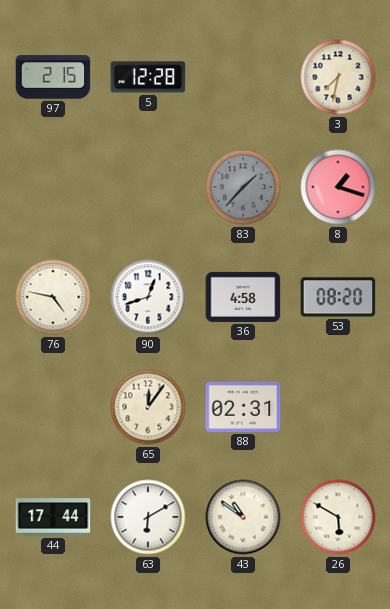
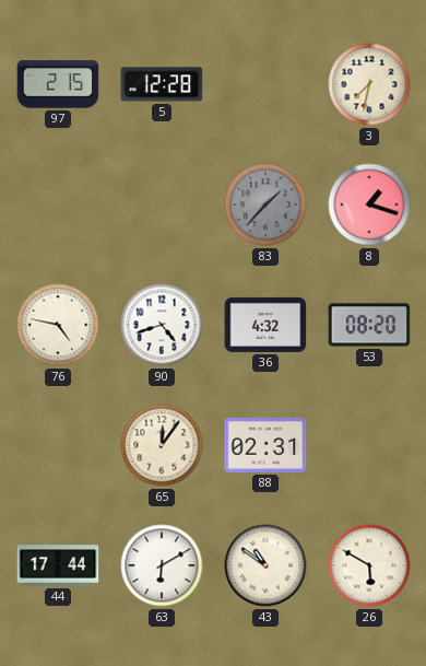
90: 12:42 -> 4:42
36: 4:58 -> 4:32
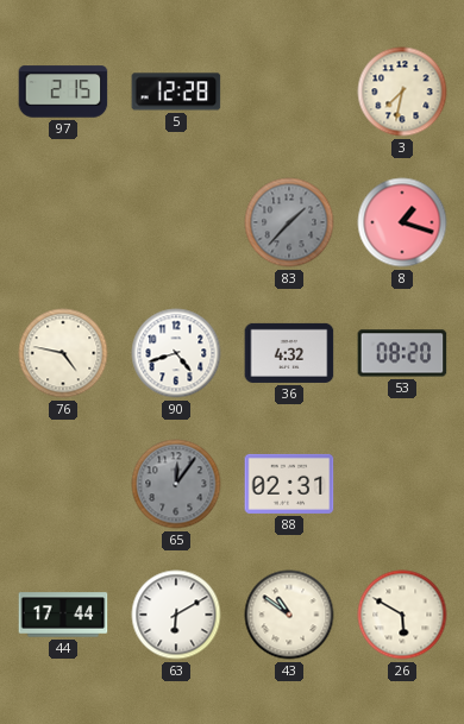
65 dial: cream -> grey
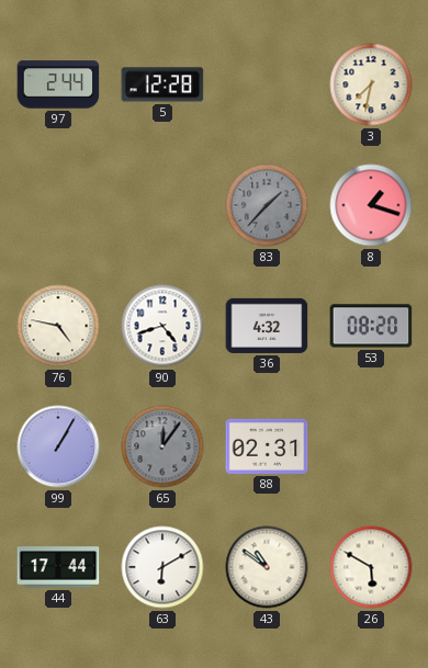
97: 2:15 -> 2:44
99: none -> 1:05
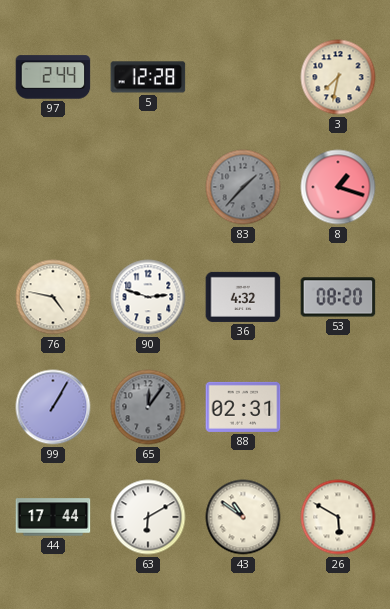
90: 4:42 -> 2:48
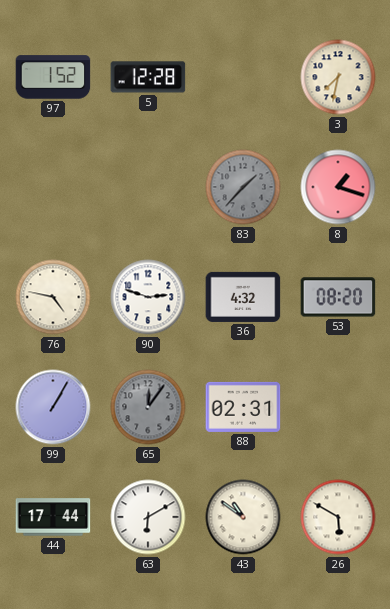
97: 2:44 -> 1:52
